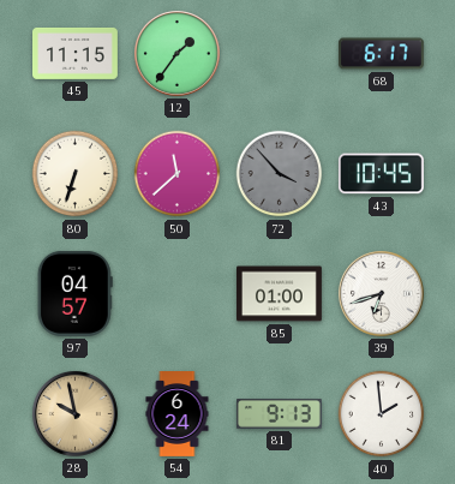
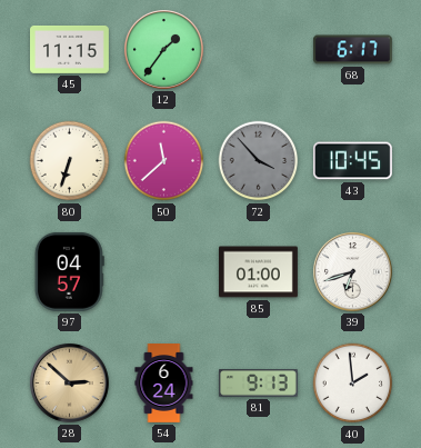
28: 9:58 -> 2:52
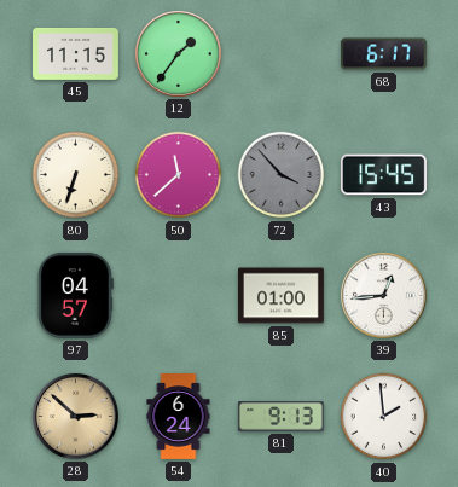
43: 10:45 -> 15:45
39: 6:42 -> 12:44
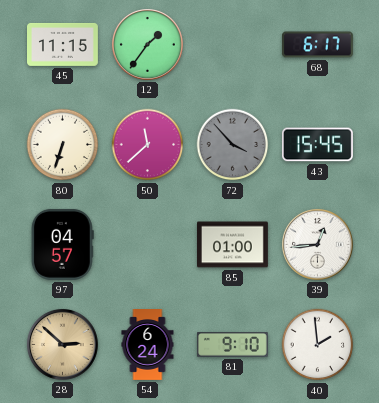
81: 9:13 -> 9:10
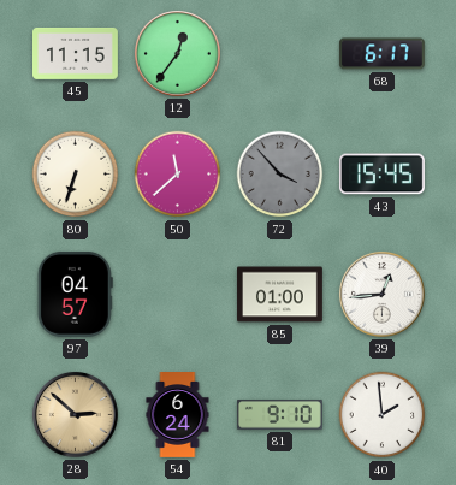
12: 1:36 -> 12:36
